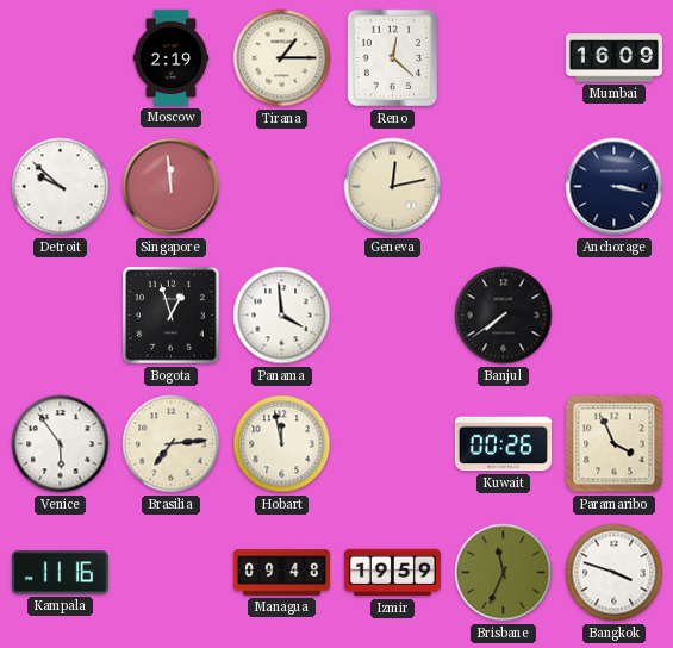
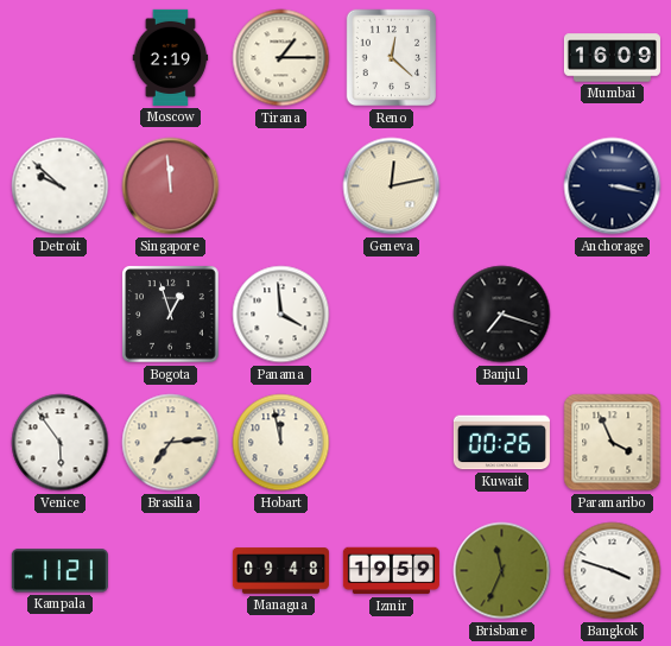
Banjul: 7:39 -> 7:18
Kampala: 11:16 -> 11:21
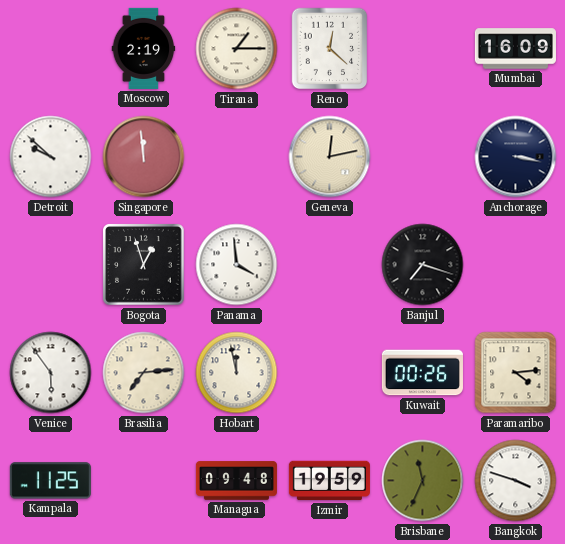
Paramaribo: 3:56 -> 4:14
Kampala: 11:21 -> 11:25
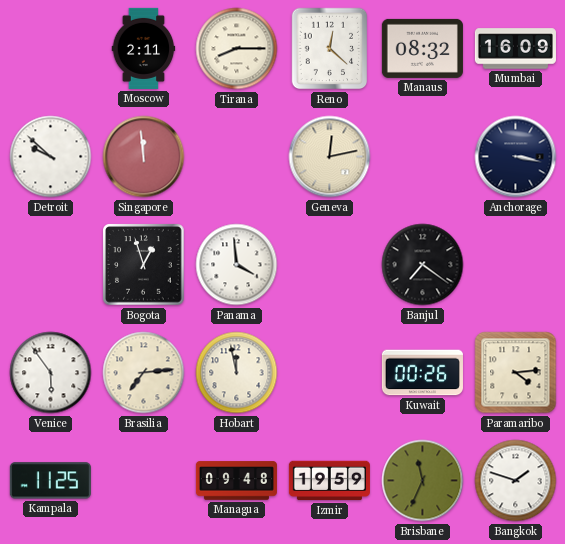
Moscow: 2:19 -> 2:11
Tirana: 1:15 -> 8:15
Manaus: none -> 08:32
Banjul: 7:18 -> 7:21
Bangkok: 3:48 -> 1:48
